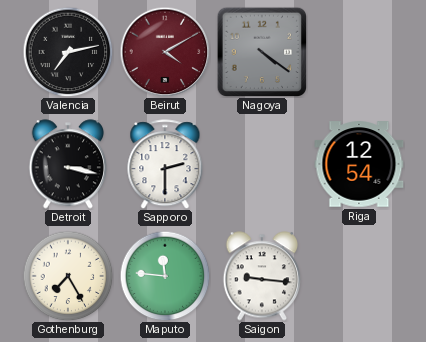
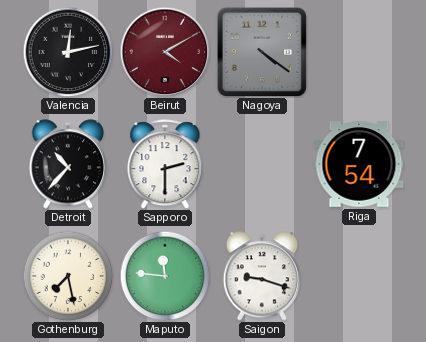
Valencia: 7:13 -> 12:13
Detroit: 3:17 -> 10:37
Riga: 12:54 -> 7:54
Gothenburg: 7:25 -> 7:28
Saigon: 9:16 -> 9:18
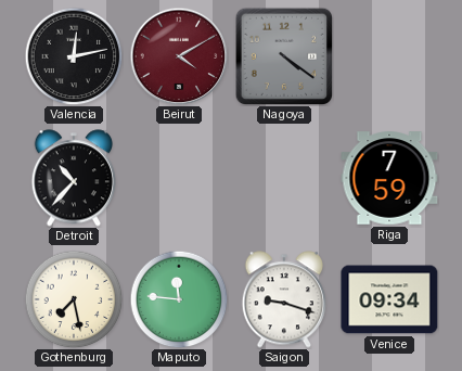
Sapporo: 2:30 -> none
Riga: 7:54 -> 7:59
Venice: none -> 09:34
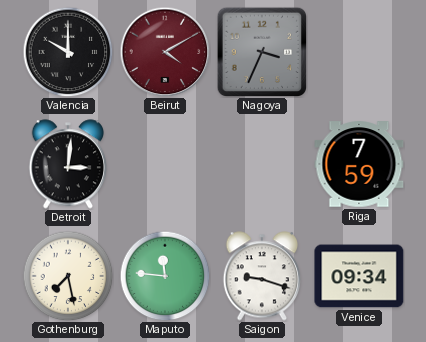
Valencia: 12:13 -> 10:00
Nagoya: 4:21 -> 3:34
Detroit: 10:37 -> 3:01
